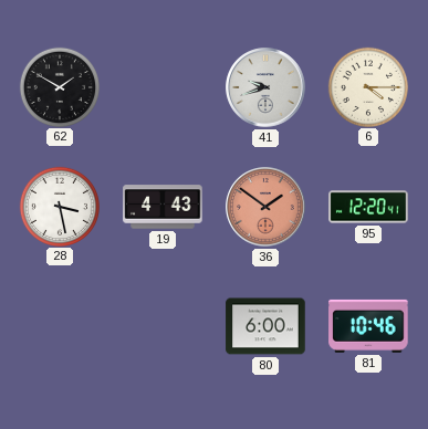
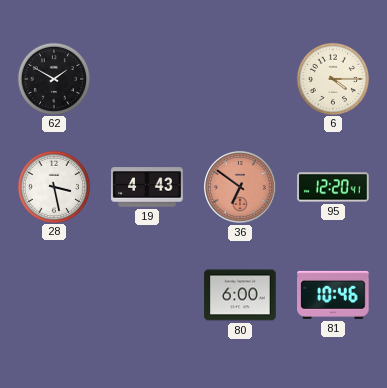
41: 9:42 -> none
36: 1:51 -> 6:51
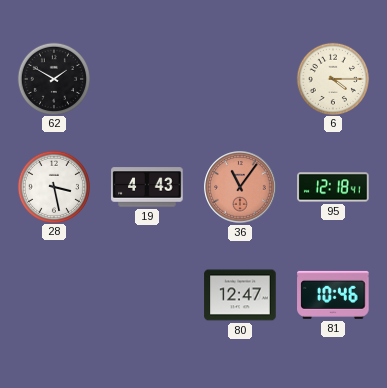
36: 6:51 -> 11:06
95: 12:20 -> 12:18
80: 6:00 -> 12:47
